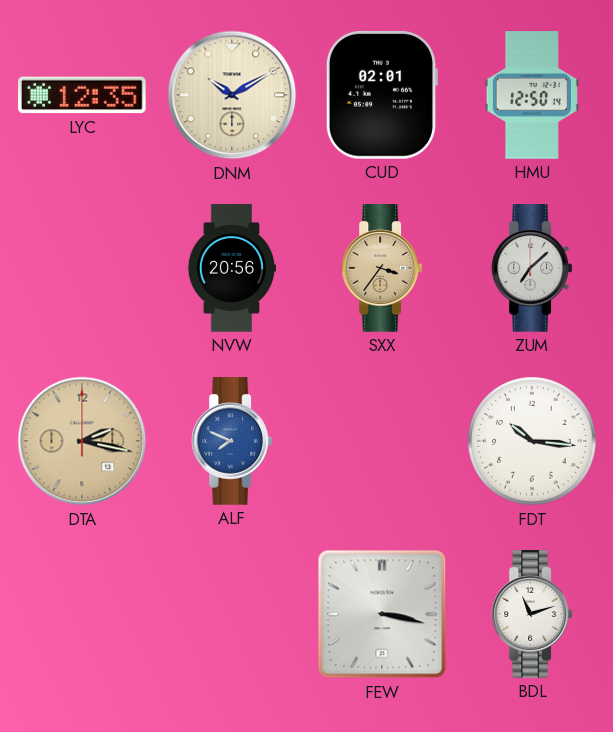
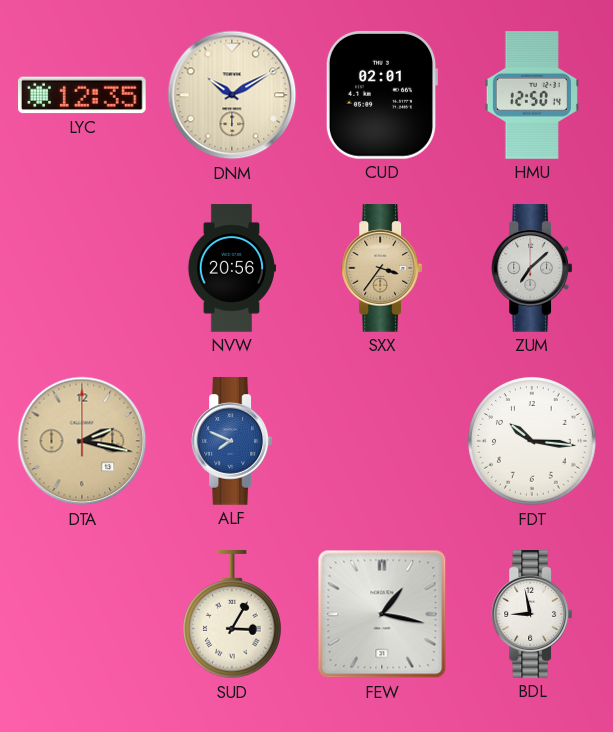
SUD: none -> 3:05
FEW: 3:17 -> 1:17
BDL: 11:12 -> 8:58
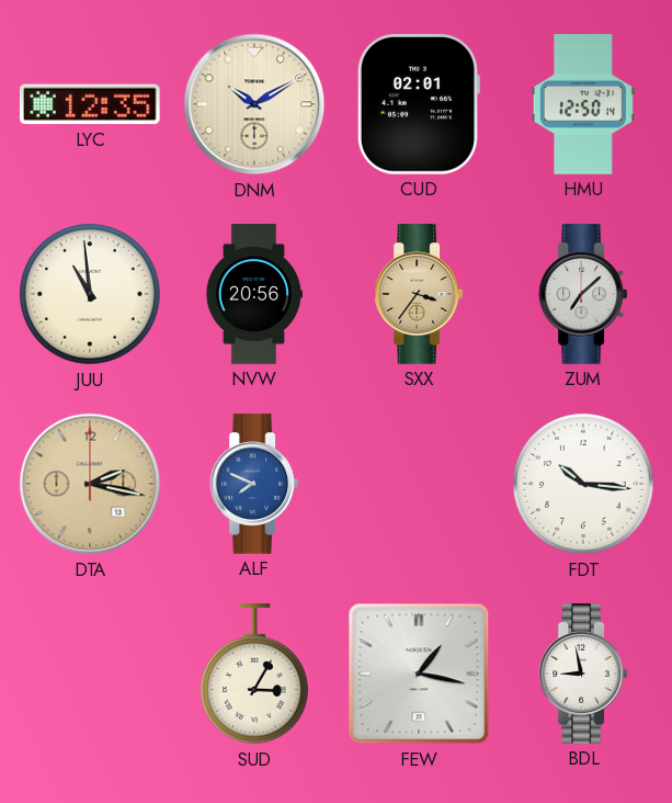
JUU: none -> 10:59
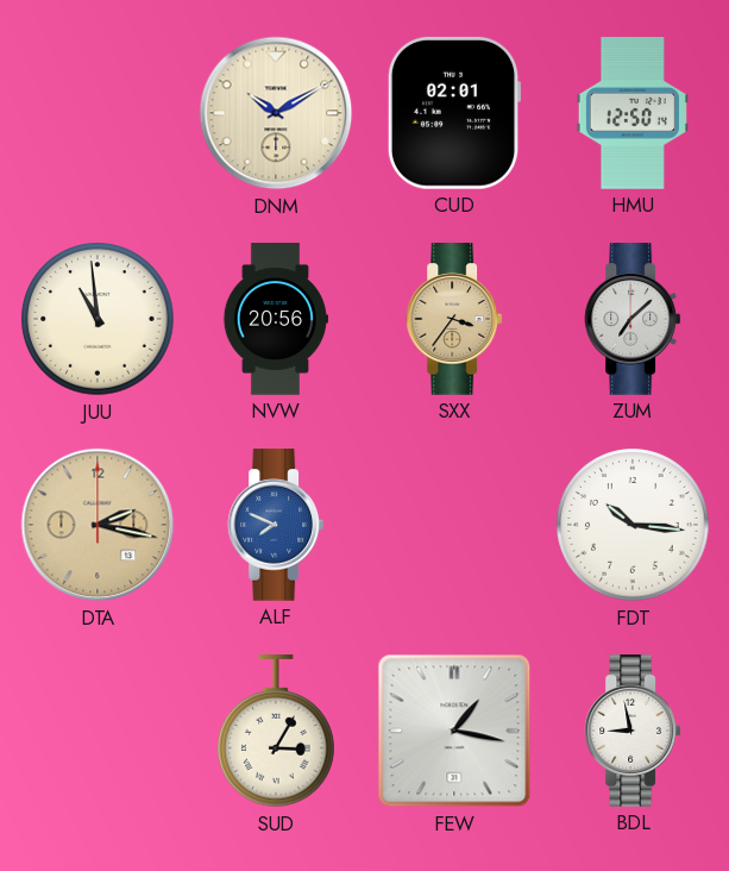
LYC: 12:35 -> none
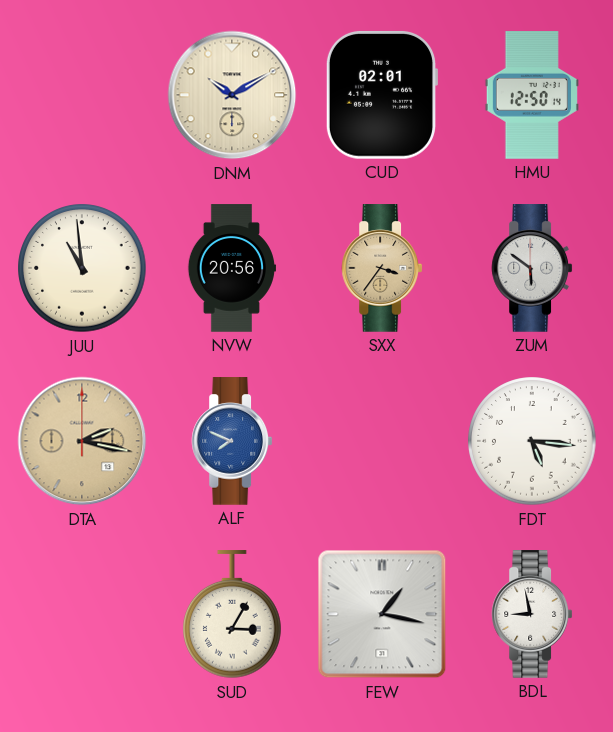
ZUM: 7:08 -> 5:51
FDT: 10:16 -> 5:16
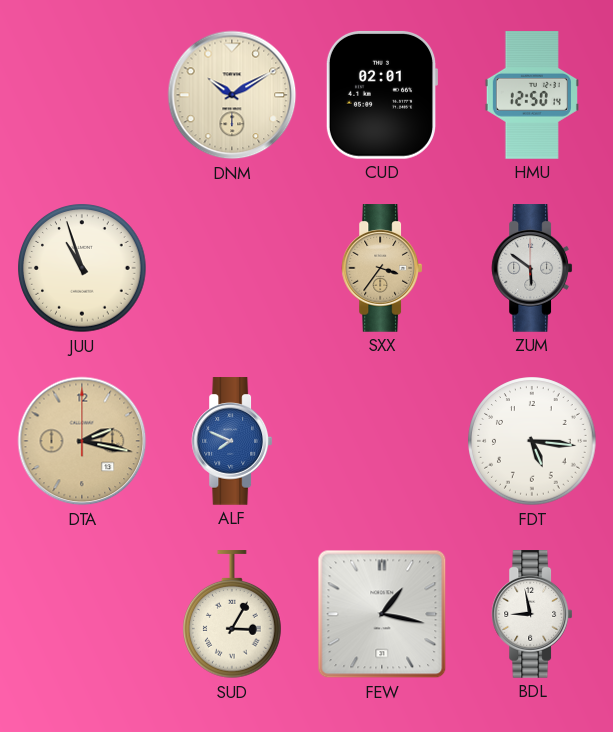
JUU: 10:59 -> 10:57
NVW: 20:56 -> none
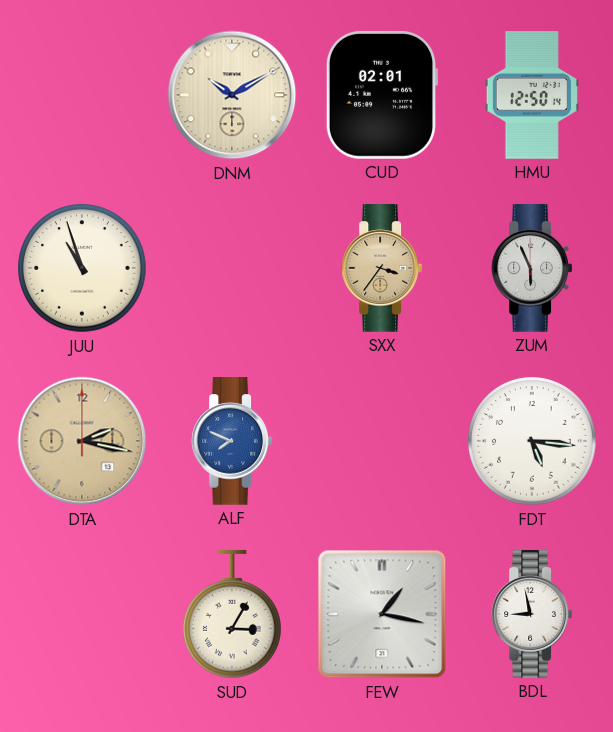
ZUM: 5:51 -> 5:56
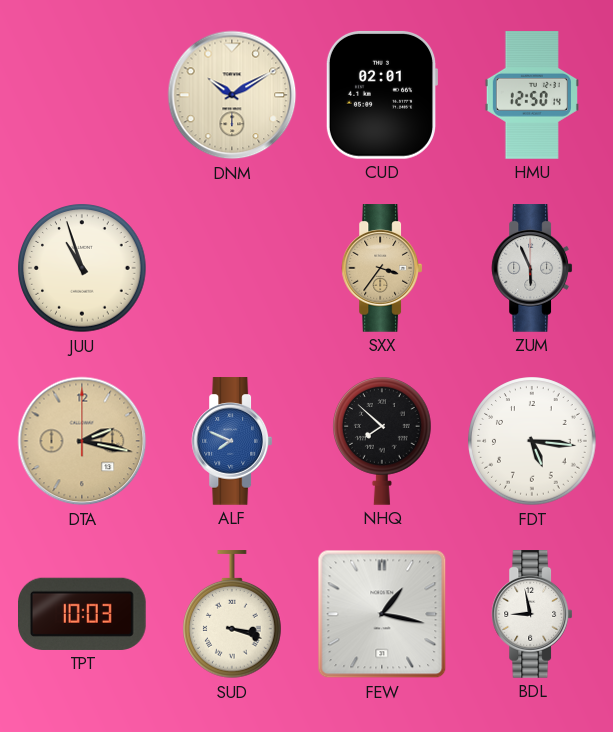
NHQ: none -> 7:52
TPT: none -> 10:03
SUD: 3:05 -> 3:18
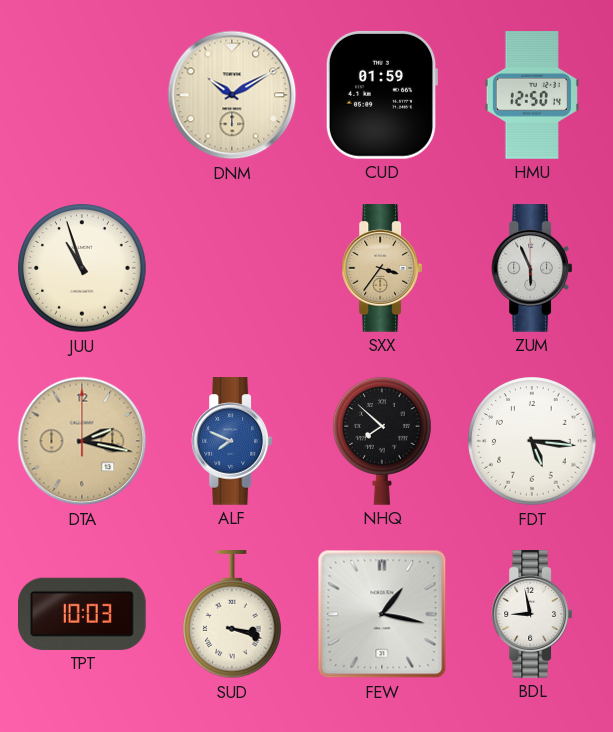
CUD: 02:01 -> 01:59
